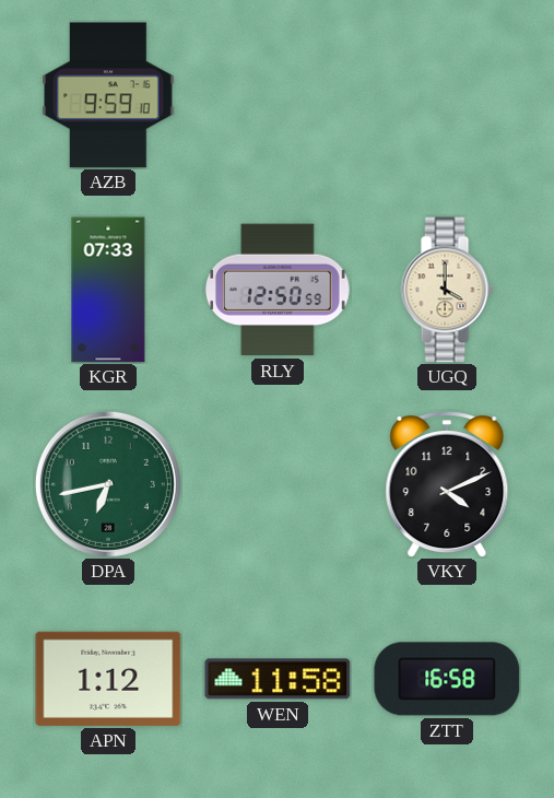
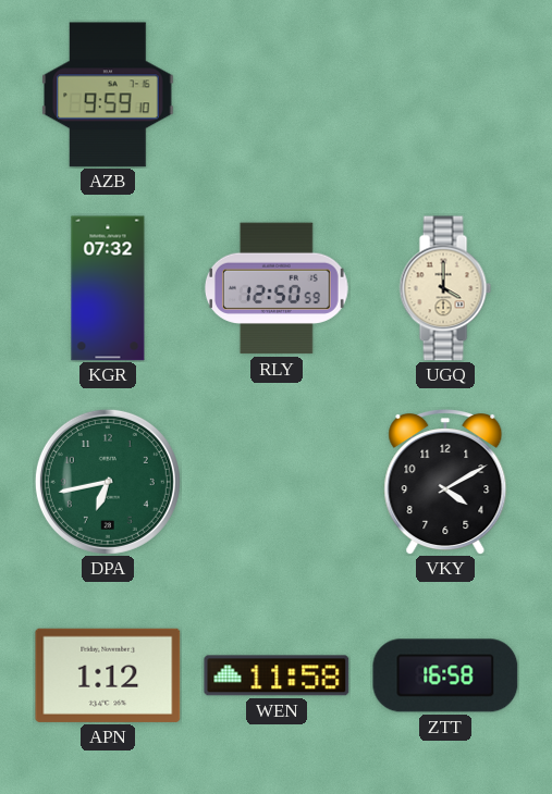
KGR: 07:33 -> 07:32
VKY: 4:11 -> 4:10
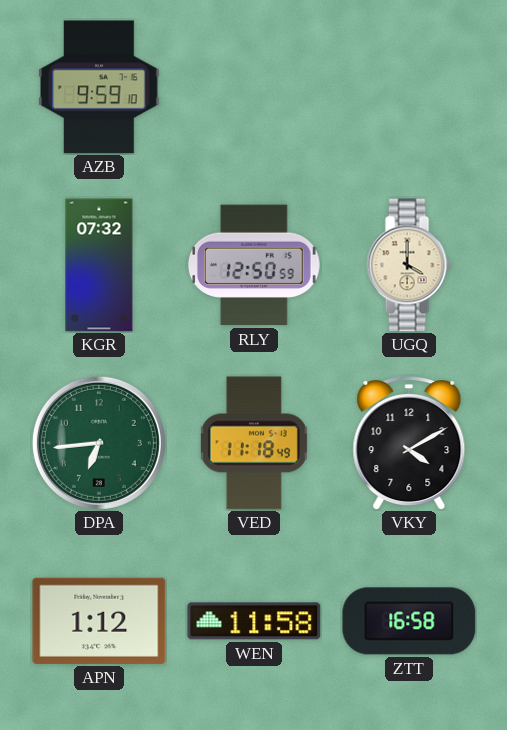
DPA: 6:43 -> 6:44
VED: none -> 11:18
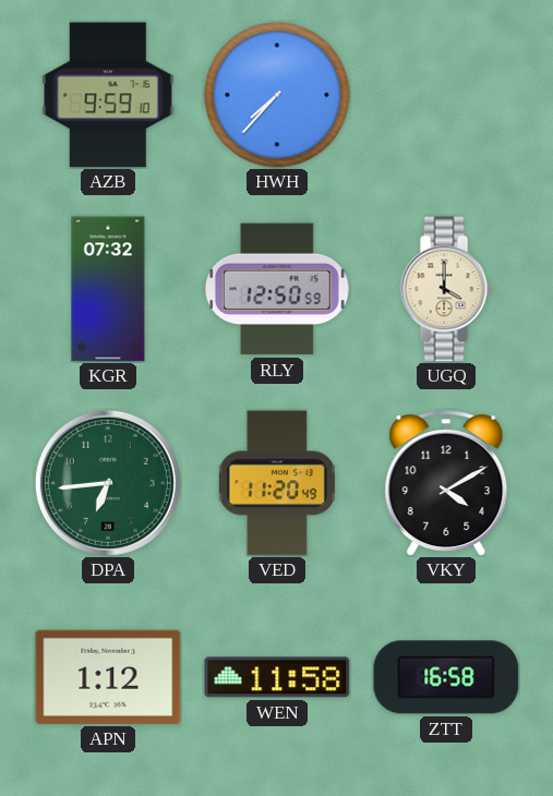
HWH: none -> 7:37
VED: 11:18 -> 11:20
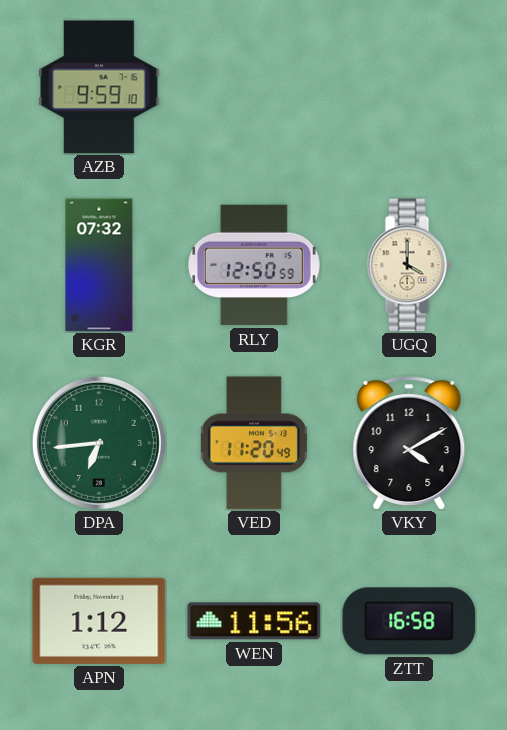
HWH: 7:37 -> none
WEN: 11:58 -> 11:56
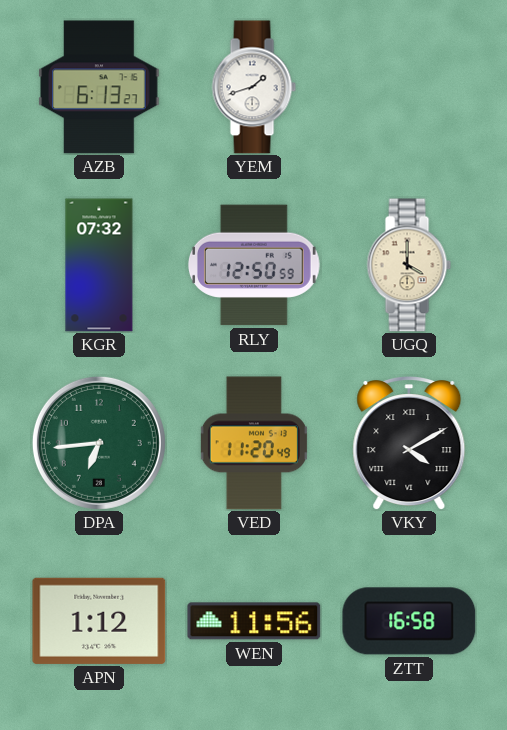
AZB: 9:59 -> 6:13
YEM: none -> 1:42
VKY numerals: Arabic -> Roman
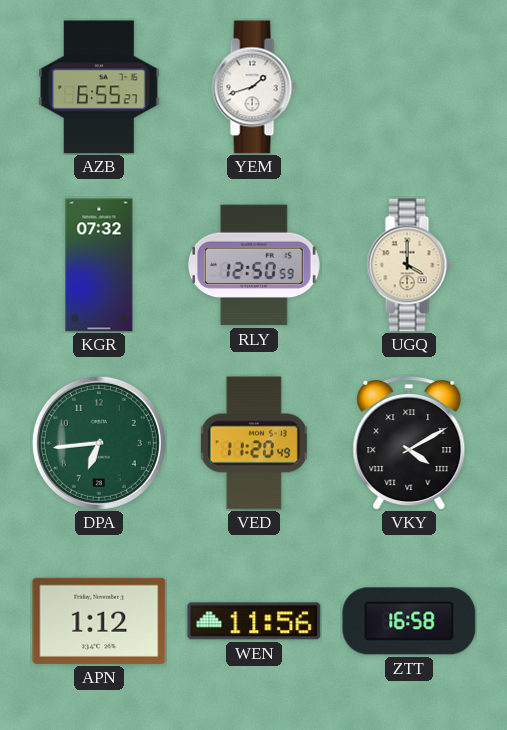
AZB: 6:13 -> 6:55
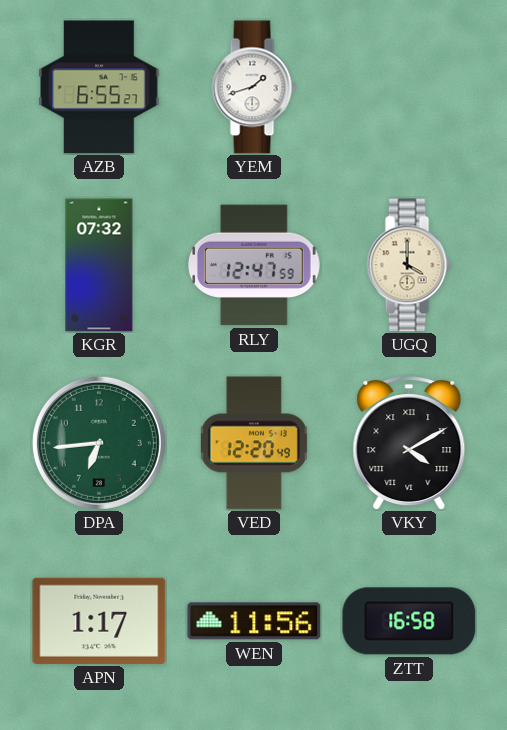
RLY: 12:50 -> 12:47
VED: 11:20 -> 12:20
APN: 1:12 -> 1:17
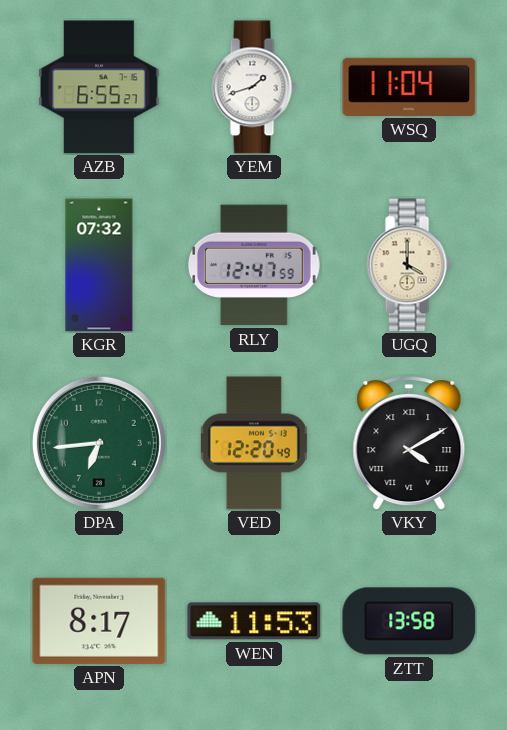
WSQ: none -> 11:04
APN: 1:17 -> 8:17
WEN: 11:56 -> 11:53
ZTT: 16:58 -> 13:58
